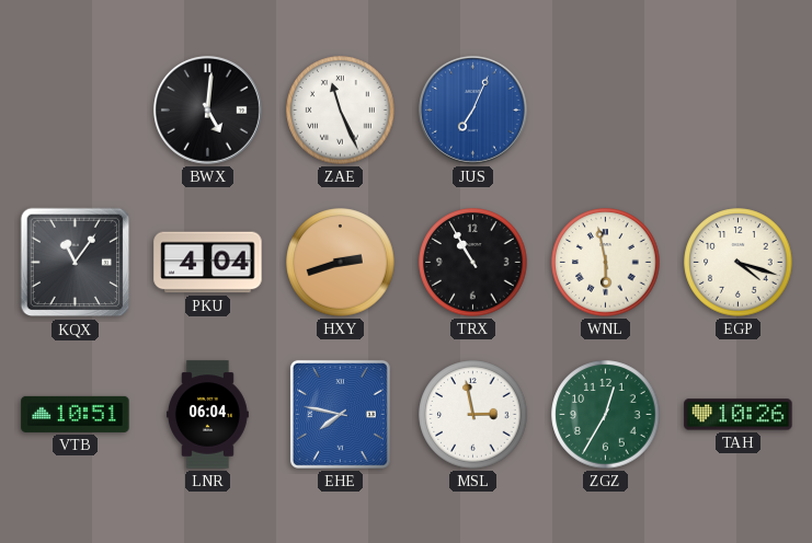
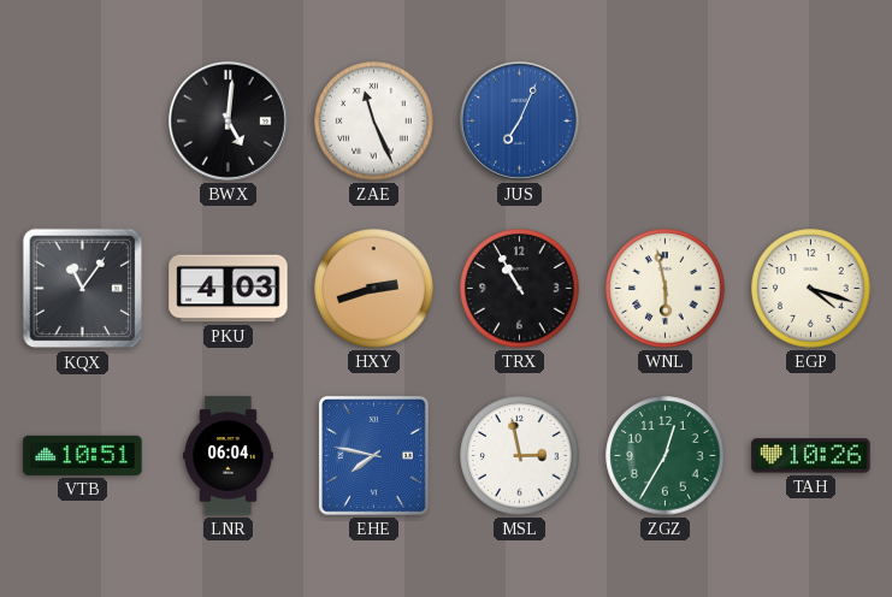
PKU: 4:04 -> 4:03
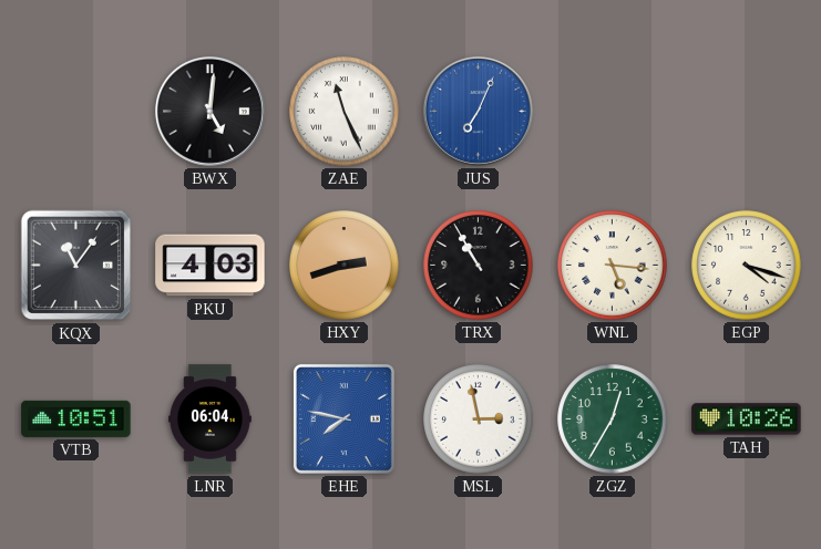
WNL: 5:58 -> 5:16
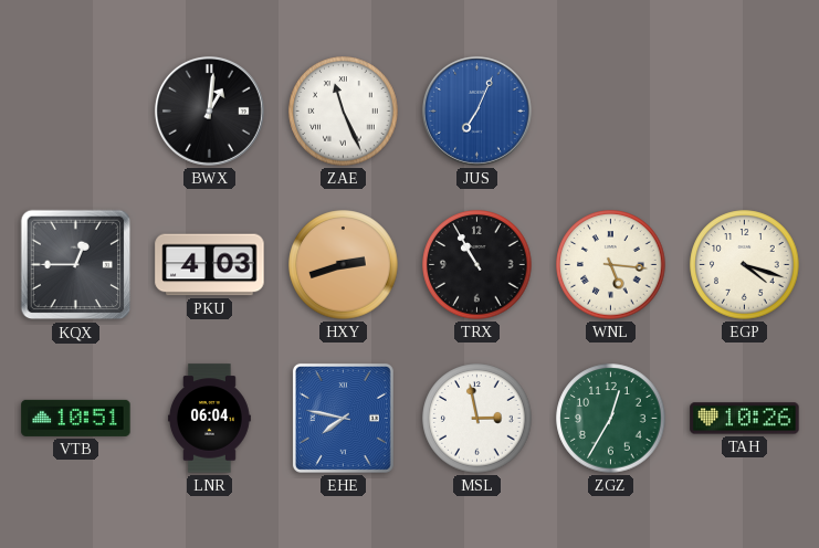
BWX: 5:01 -> 1:01
KQX: 11:06 -> 12:45
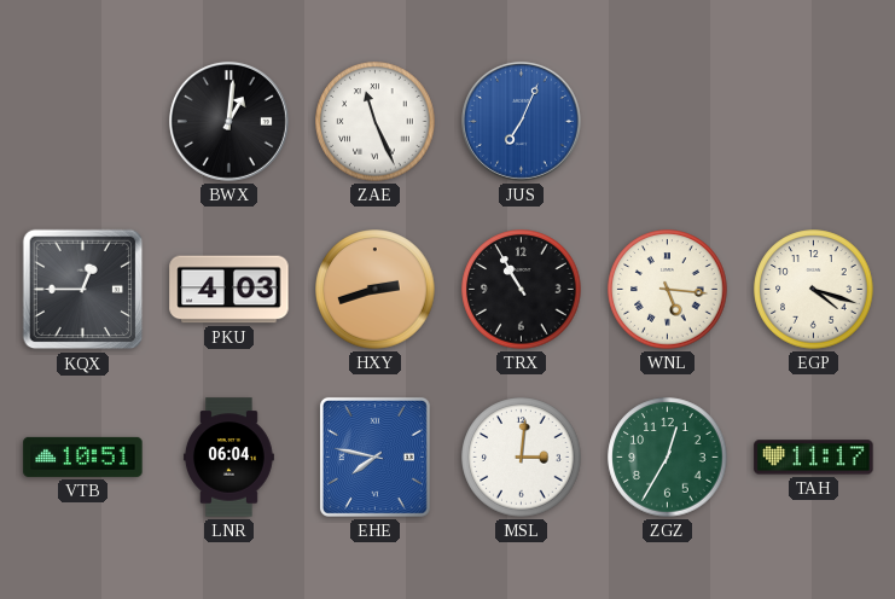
MSL: 2:58 -> 3:01
TAH: 10:26 -> 11:17
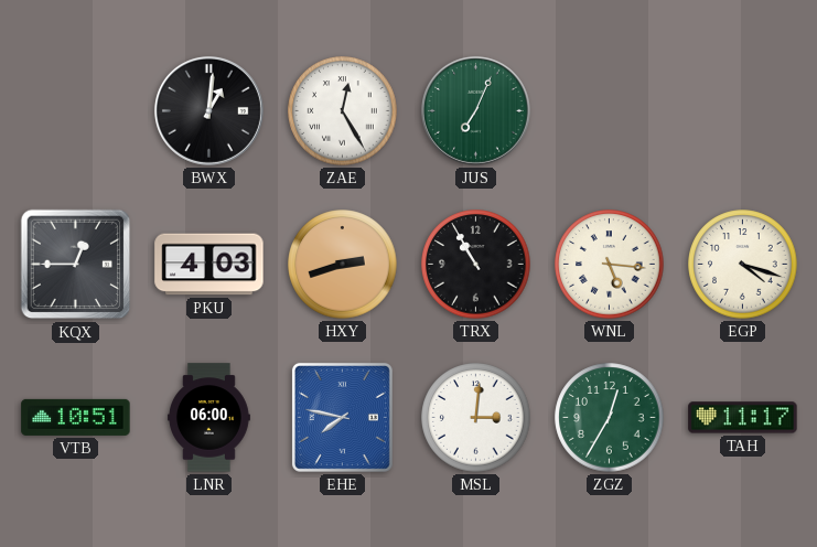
ZAE: 11:26 -> 12:25
JUS dial: blue -> green
LNR: 06:04 -> 06:00
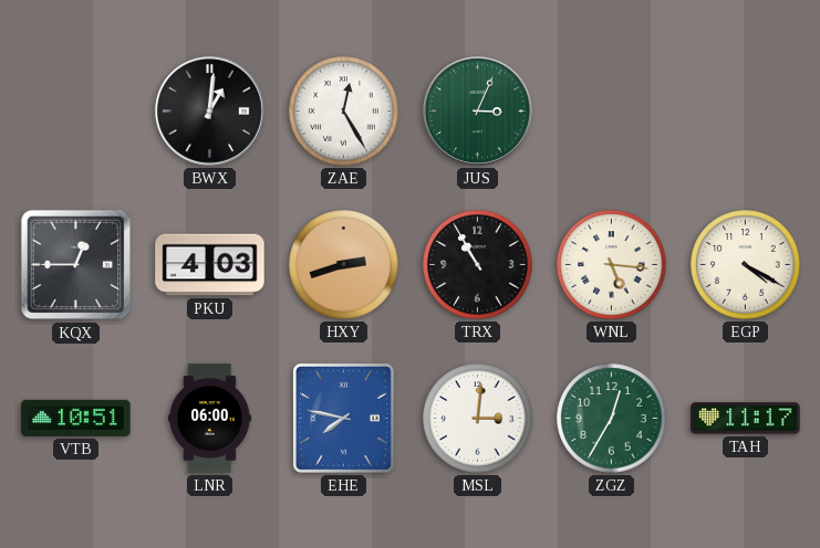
JUS: 7:04 -> 3:04
EGP: 4:18 -> 4:20
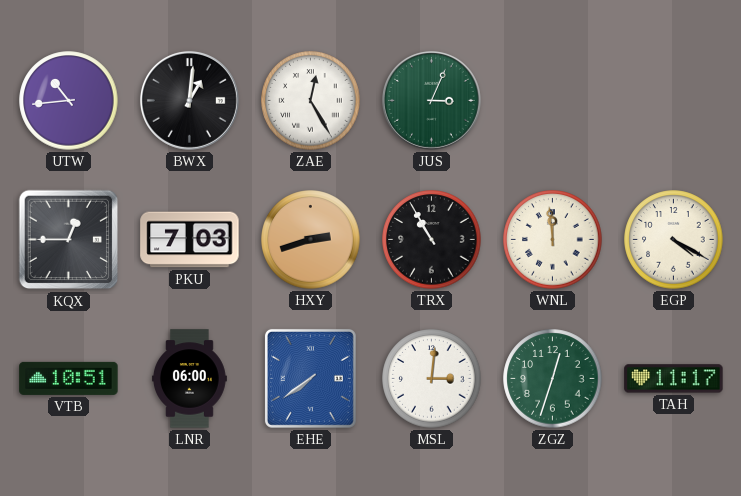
UTW: none -> 10:44
PKU: 4:03 -> 7:03
WNL: 5:16 -> 11:59
EHE: 7:47 -> 7:39
ZGZ: 12:35 -> 12:33
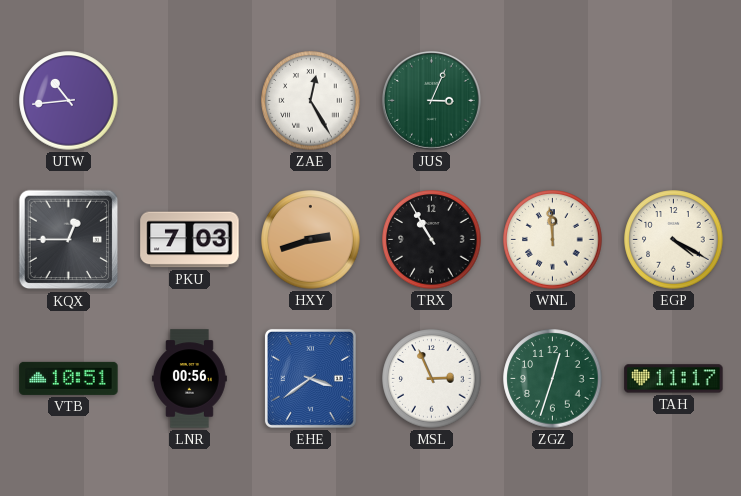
BWX: 1:01 -> none
LNR: 06:00 -> 00:56
EHE: 7:39 -> 3:39
MSL: 3:01 -> 2:56
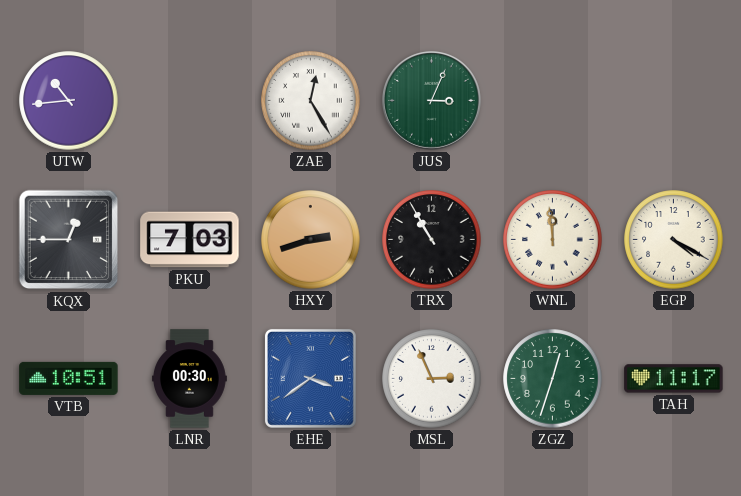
LNR: 00:56 -> 00:30
